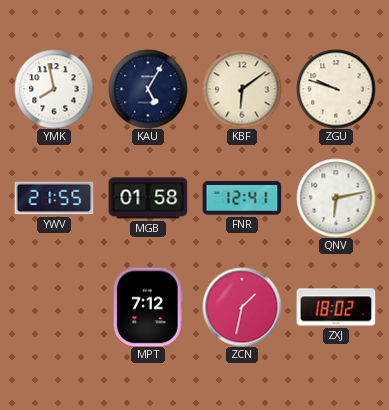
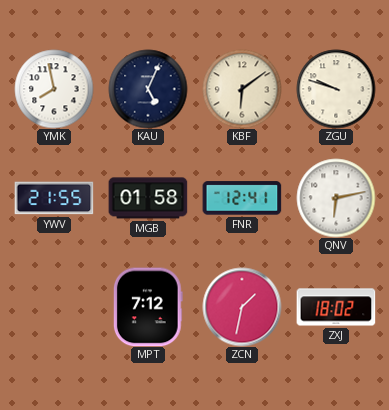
KAU: 5:05 -> 5:04
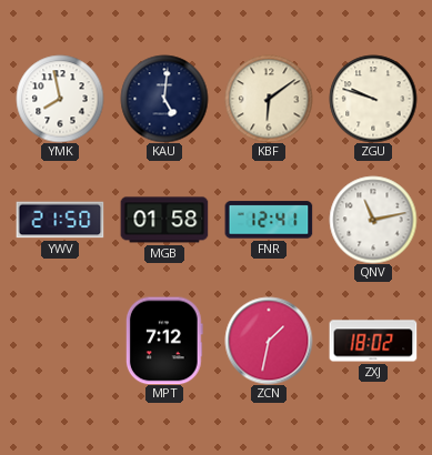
KAU: 5:04 -> 5:01
YWV: 21:55 -> 21:50
QNV: 6:13 -> 11:13
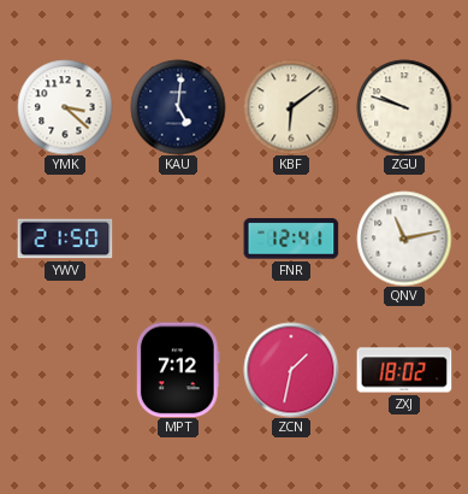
YMK: 7:58 -> 3:22
MGB: 01:58 -> none
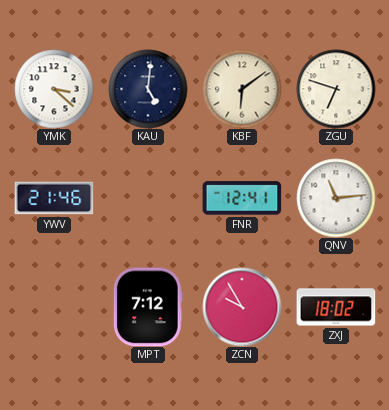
ZGU: 9:48 -> 6:48
YWV: 21:50 -> 21:46
QNV: 11:13 -> 11:14
ZCN: 1:32 -> 9:55
